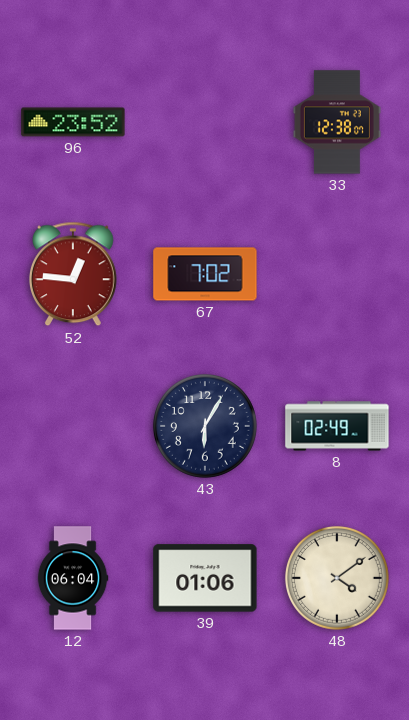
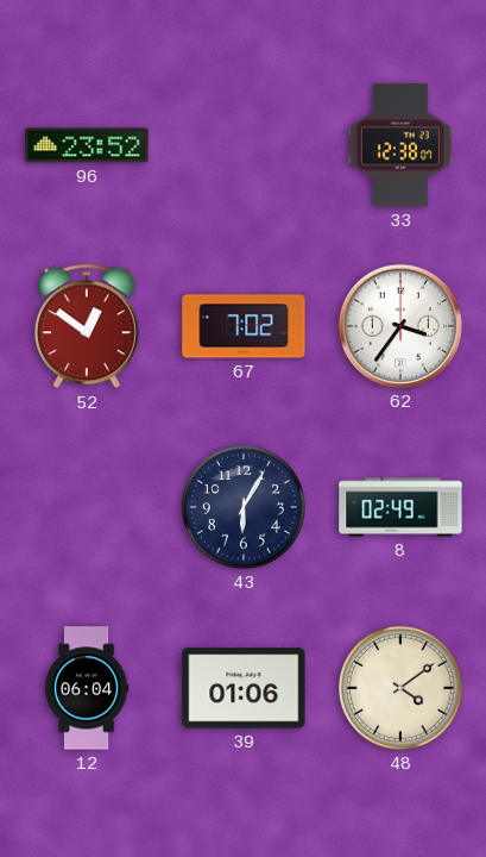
52: 12:46 -> 12:51
62: none -> 3:36
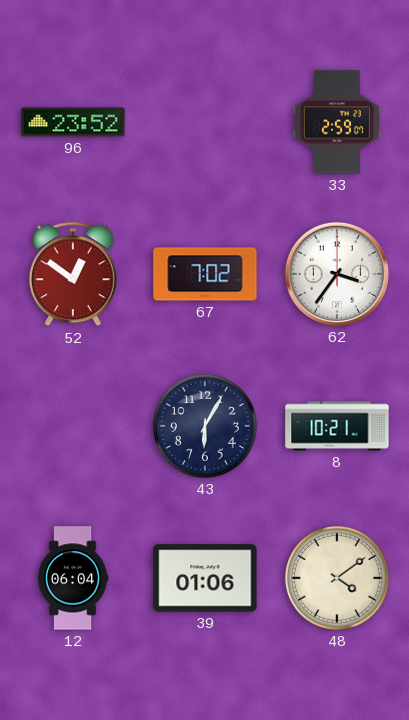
33: 12:38 -> 2:59
8: 02:49 -> 10:21
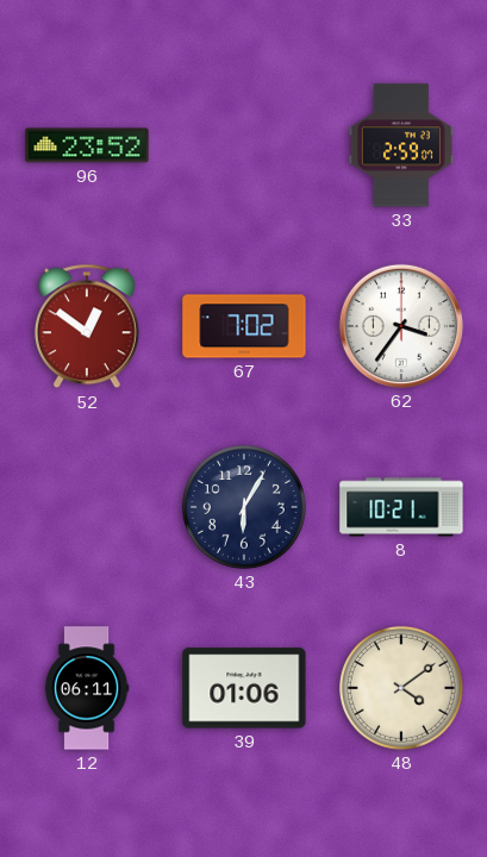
12: 06:04 -> 06:11
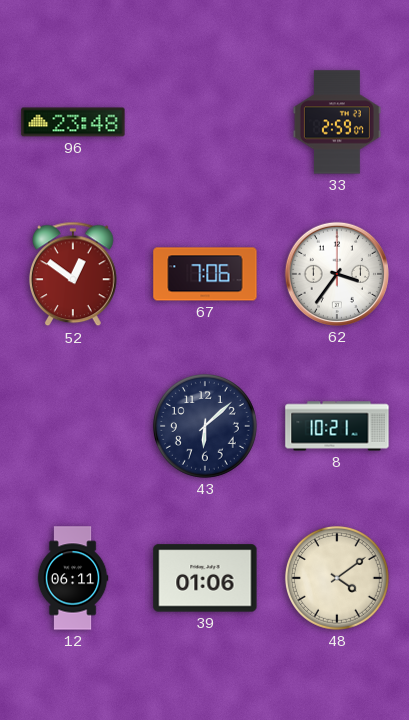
96: 23:52 -> 23:48
67: 7:02 -> 7:06
43: 6:05 -> 6:08
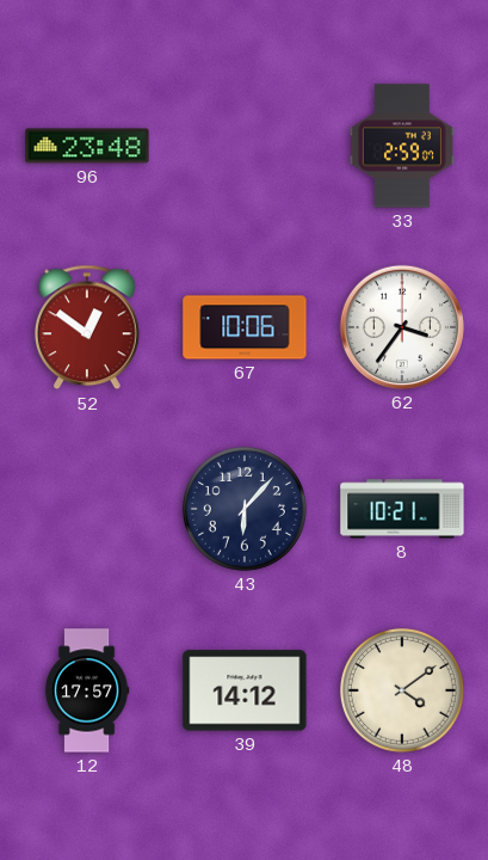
67: 7:06 -> 10:06
43: 6:08 -> 6:07
12: 06:11 -> 17:57
39: 01:06 -> 14:12
